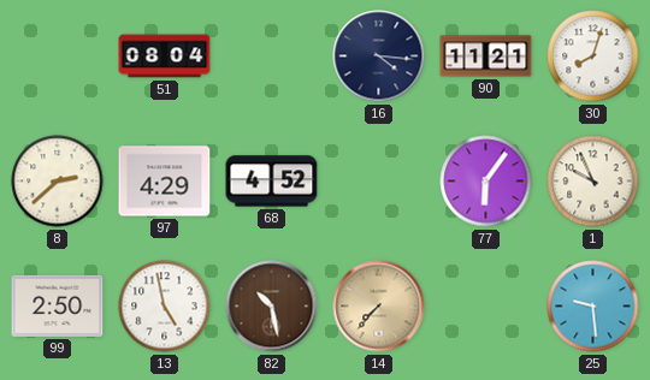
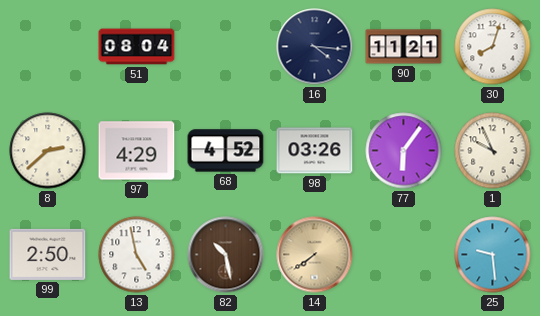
98: none -> 03:26
14: 7:37 -> 7:39
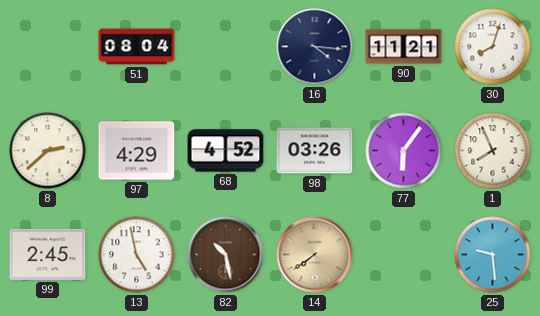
1: 9:56 -> 7:56
99: 2:50 -> 2:45
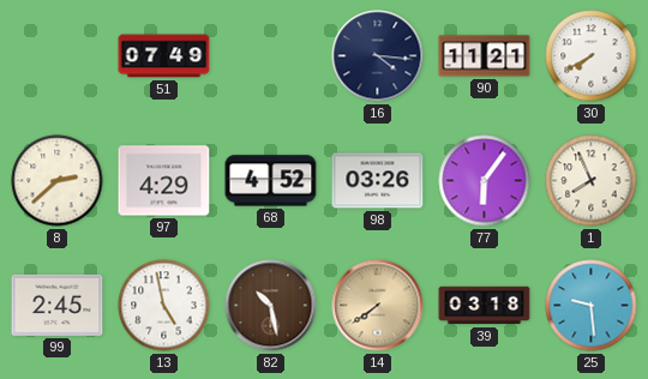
51: 08:04 -> 07:49
30: 8:03 -> 7:40
39: none -> 03:18
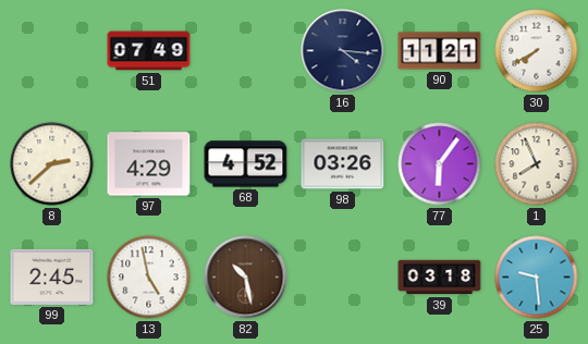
14: 7:39 -> none
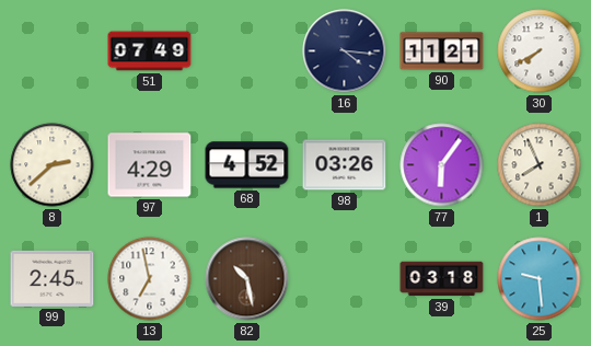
13: 4:58 -> 6:58
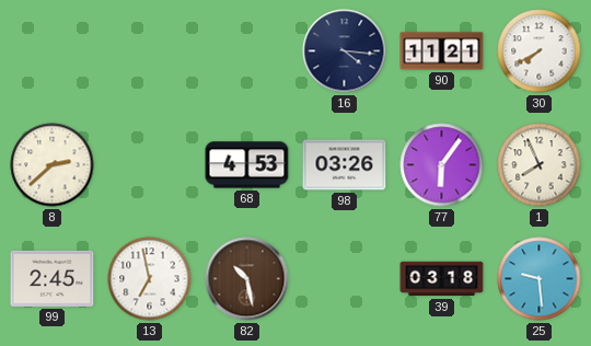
51: 07:49 -> none
97: 4:29 -> none
68: 4:52 -> 4:53
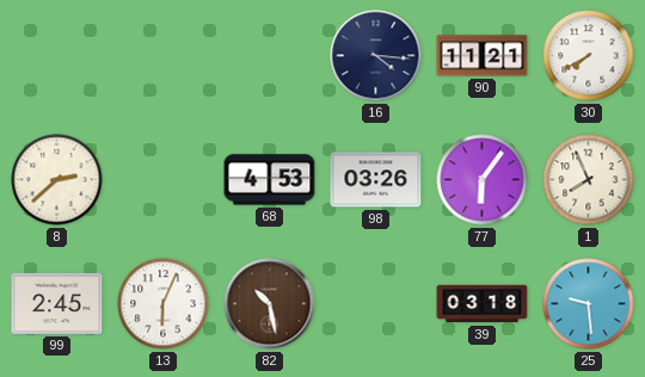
13: 6:58 -> 6:04
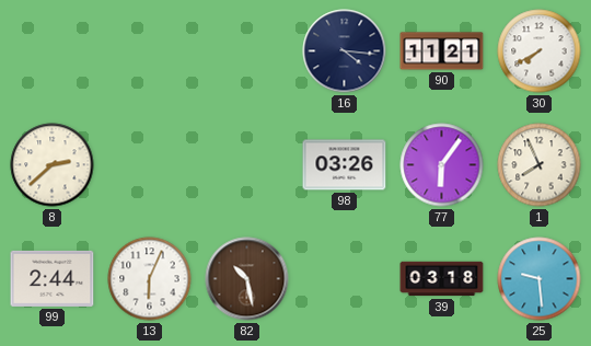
68: 4:53 -> none
99: 2:45 -> 2:44
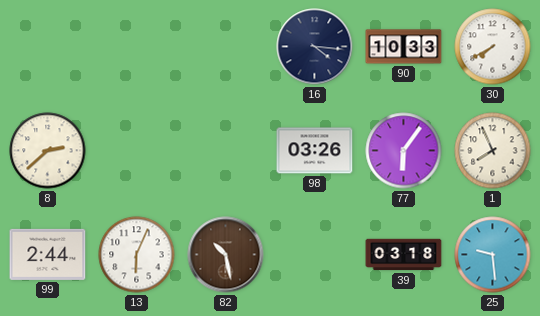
90: 11:21 -> 10:33
